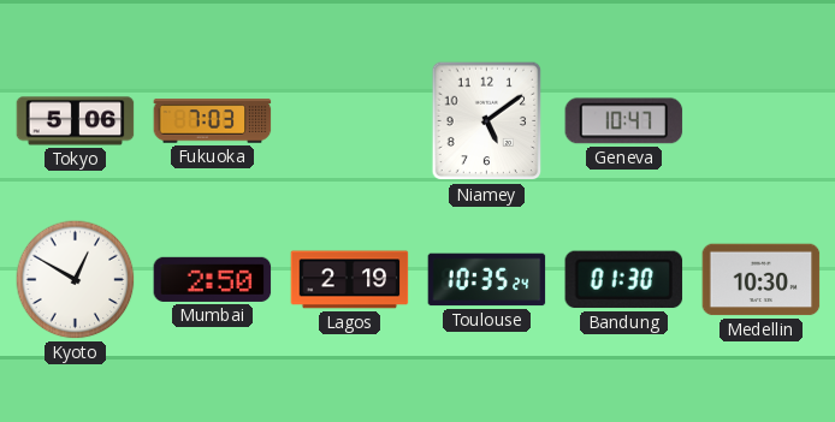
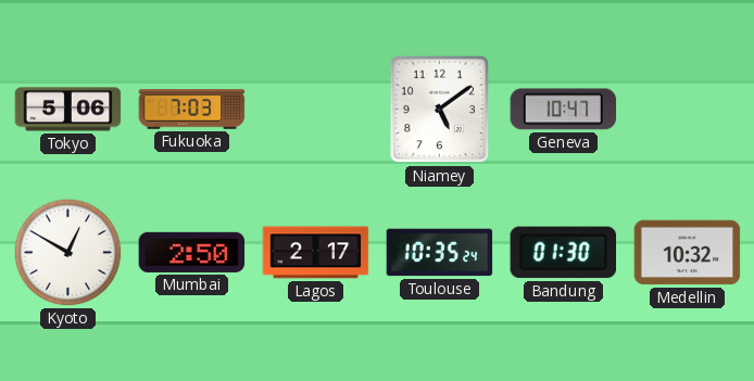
Lagos: 2:19 -> 2:17
Medellin: 10:30 -> 10:32
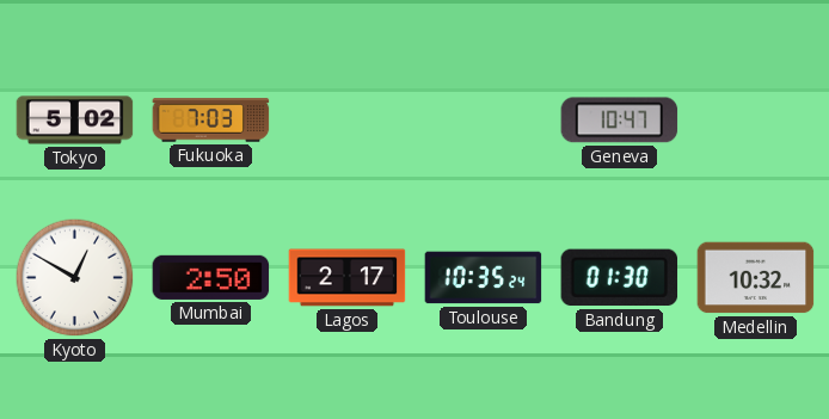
Tokyo: 5:06 -> 5:02
Niamey: 5:09 -> none
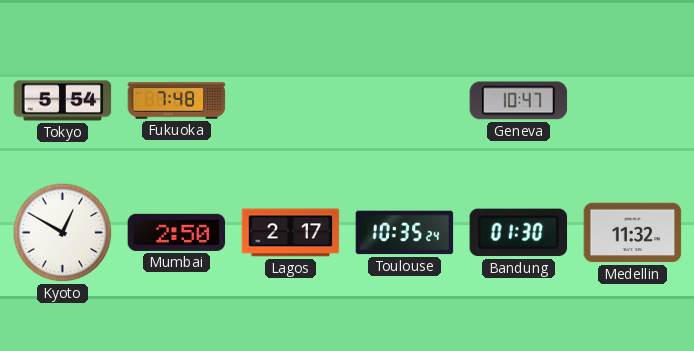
Tokyo: 5:02 -> 5:54
Fukuoka: 7:03 -> 7:48
Medellin: 10:32 -> 11:32
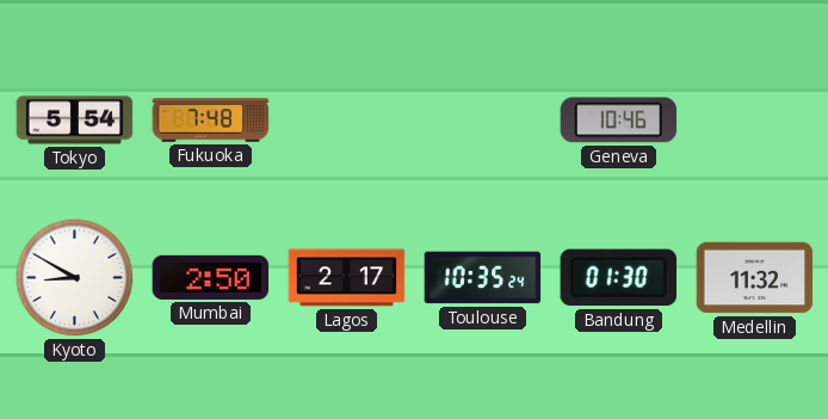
Geneva: 10:47 -> 10:46
Kyoto: 12:50 -> 8:50
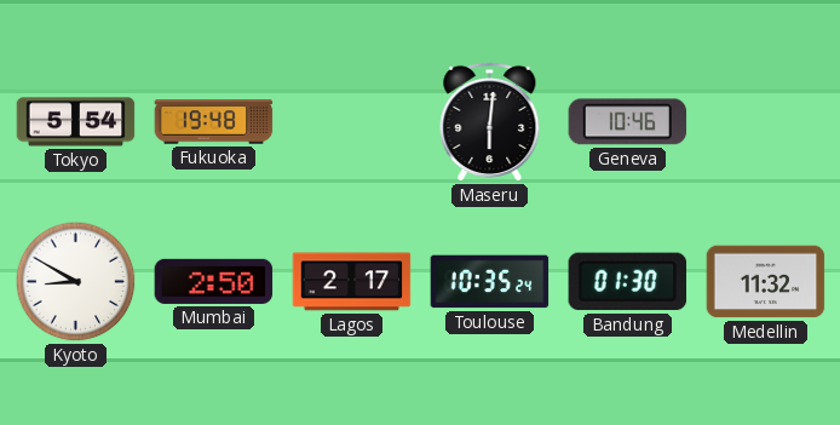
Fukuoka: 7:48 -> 19:48
Maseru: none -> 6:01
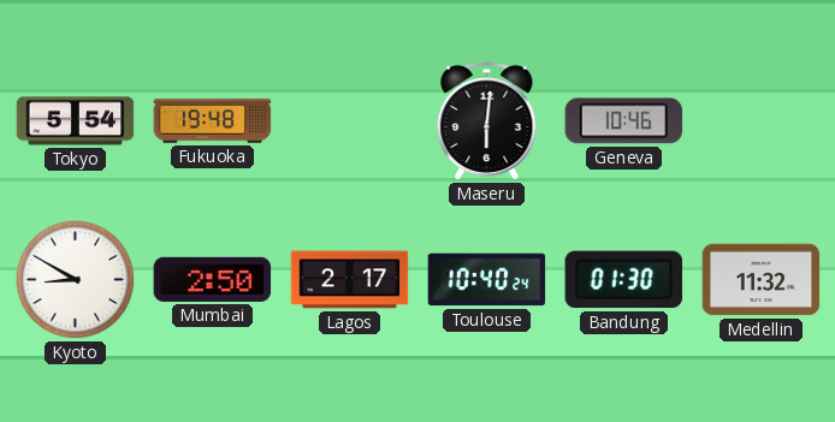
Toulouse: 10:35 -> 10:40
